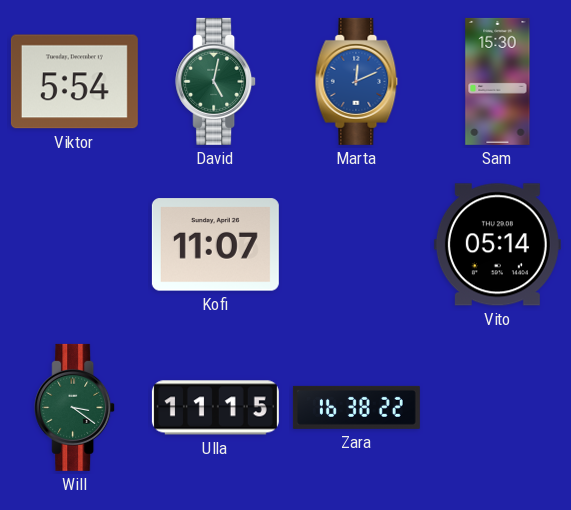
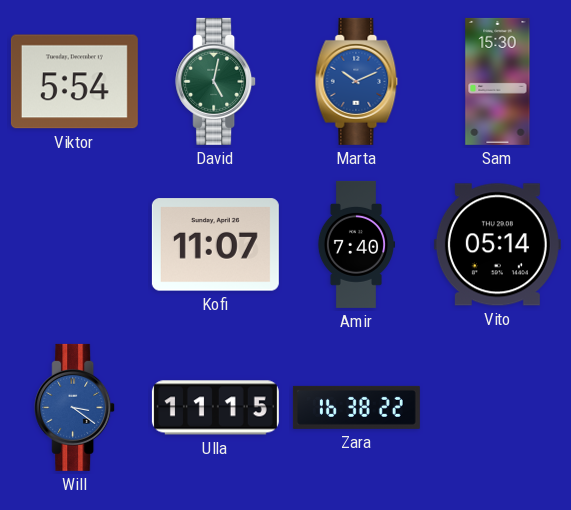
Marta: 12:11 -> 10:11
Amir: none -> 7:40
Will dial: green -> blue
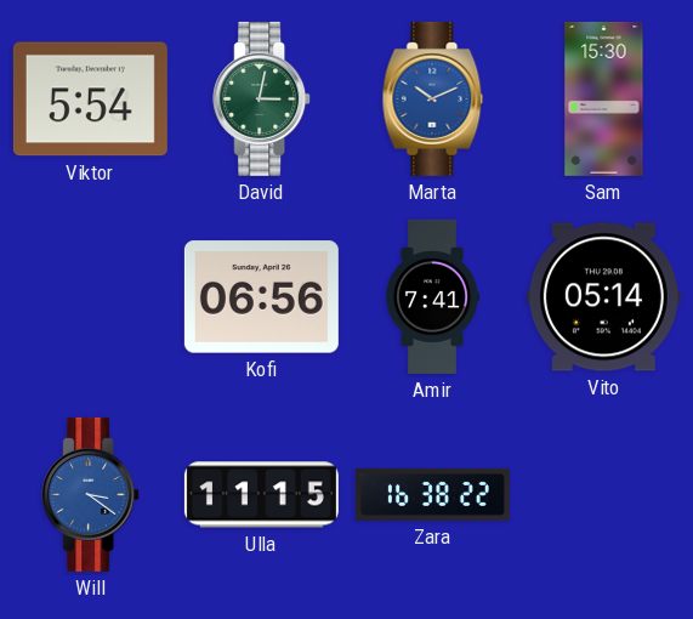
David: 5:02 -> 3:02
Kofi: 11:07 -> 06:56
Amir: 7:40 -> 7:41
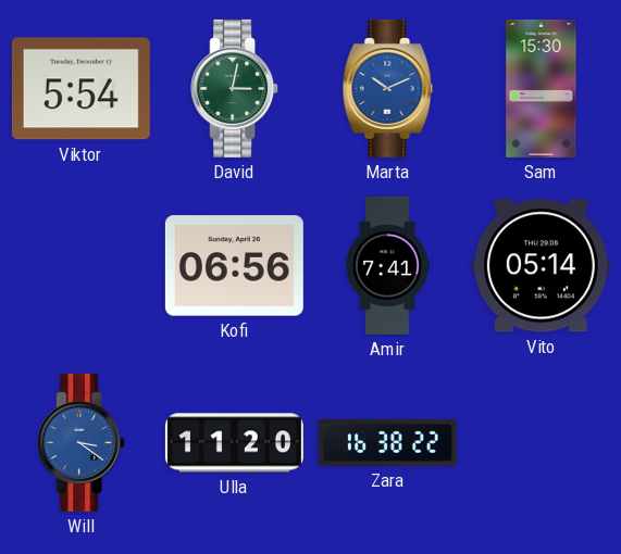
Ulla: 11:15 -> 11:20
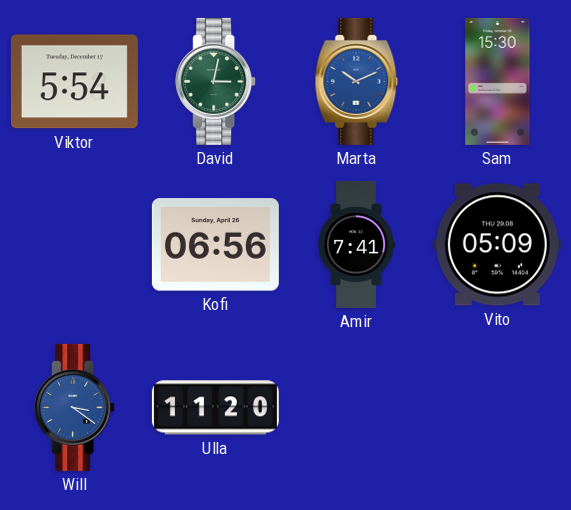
Vito: 05:14 -> 05:09
Zara: 16:38 -> none
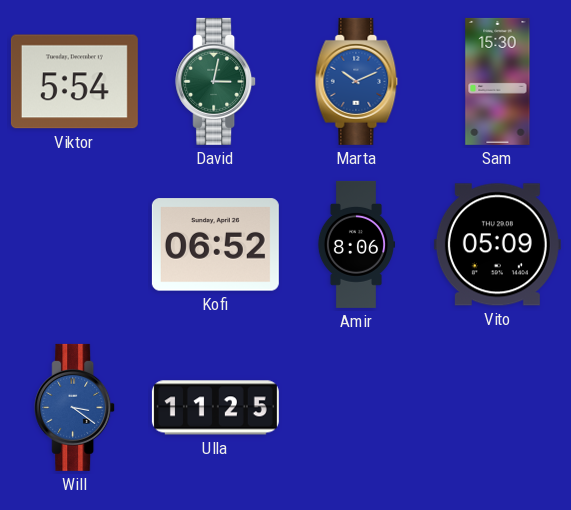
Kofi: 06:56 -> 06:52
Amir: 7:41 -> 8:06
Ulla: 11:20 -> 11:25
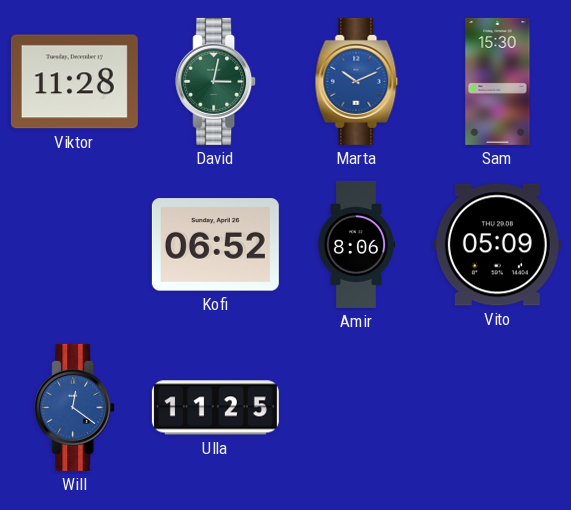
Viktor: 5:54 -> 11:28
Will: 3:21 -> 12:21
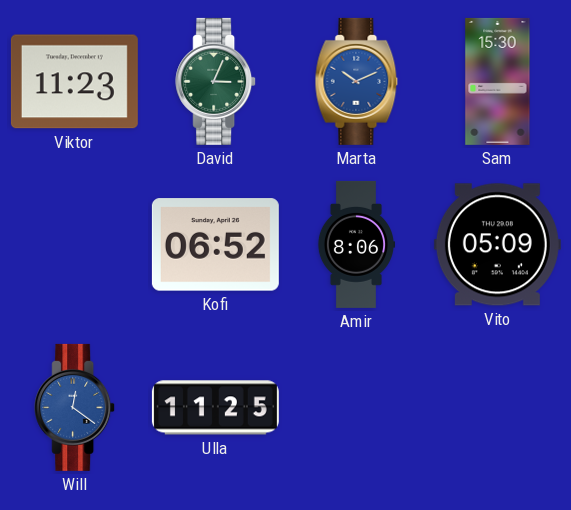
Viktor: 11:28 -> 11:23
David: 3:02 -> 3:04
